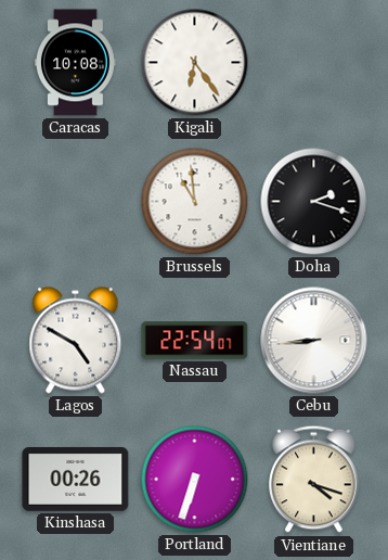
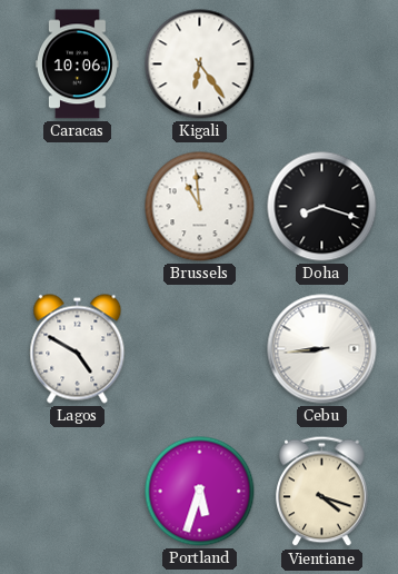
Caracas: 10:08 -> 10:06
Doha: 2:18 -> 8:18
Nassau: 22:54 -> none
Kinshasa: 00:26 -> none
Portland: 6:33 -> 5:33
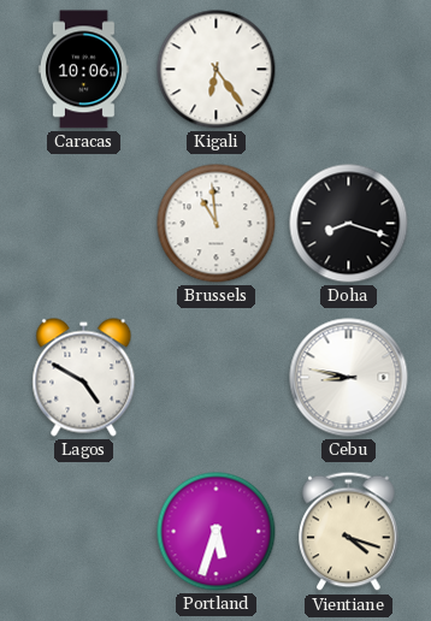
Cebu: 8:44 -> 8:47
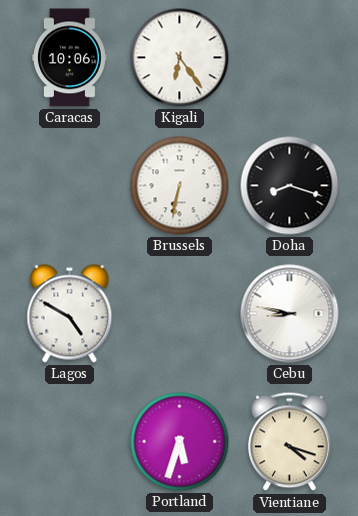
Brussels: 10:59 -> 6:32
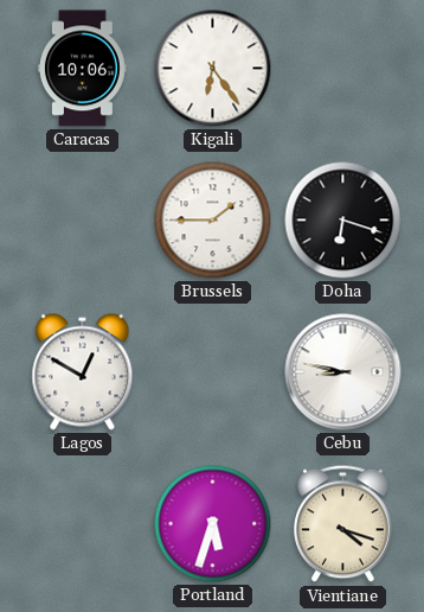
Brussels: 6:32 -> 1:45
Doha: 8:18 -> 6:18
Lagos: 4:50 -> 12:50
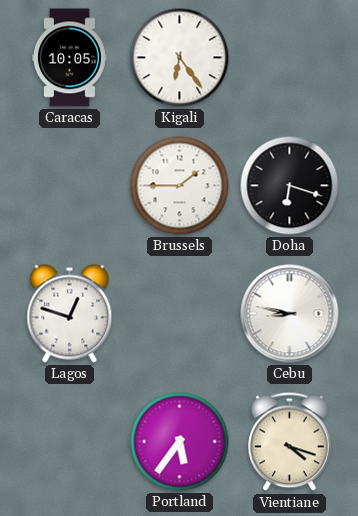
Caracas: 10:06 -> 10:05
Lagos: 12:50 -> 12:48
Portland: 5:33 -> 5:36
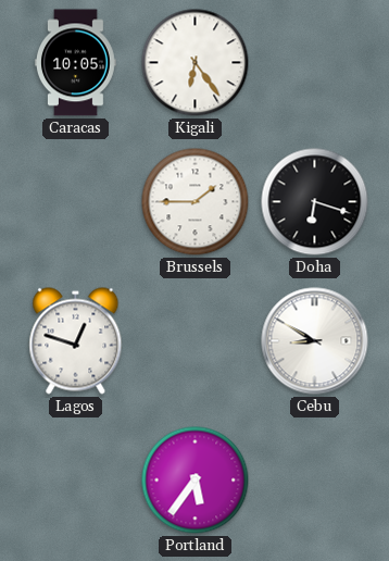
Cebu: 8:47 -> 8:50
Vientiane: 4:18 -> none
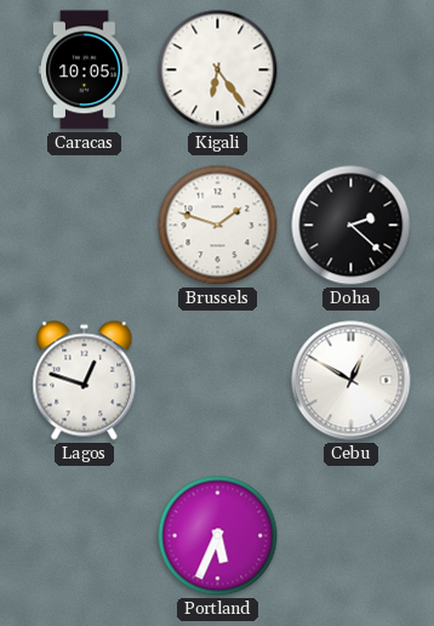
Brussels: 1:45 -> 1:48
Doha: 6:18 -> 2:22
Cebu: 8:50 -> 12:50
Portland: 5:36 -> 5:34
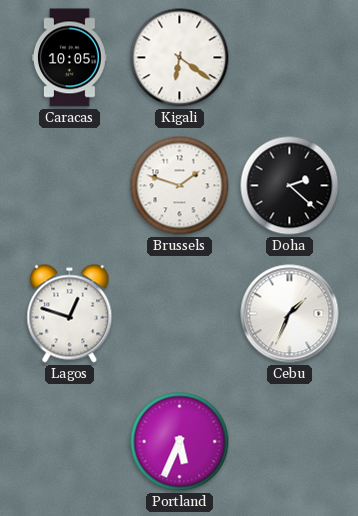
Kigali: 6:24 -> 6:21
Cebu: 12:50 -> 1:34
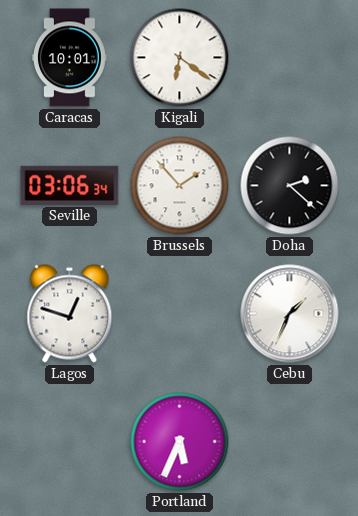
Caracas: 10:05 -> 10:01
Seville: none -> 03:06
Brussels: 1:48 -> 1:53
